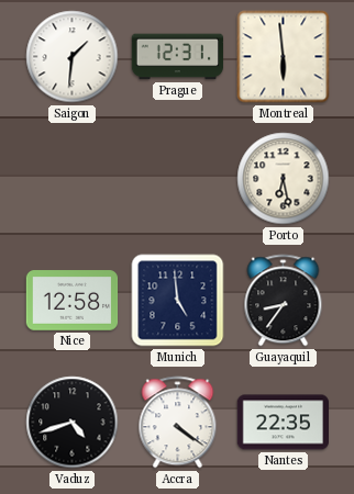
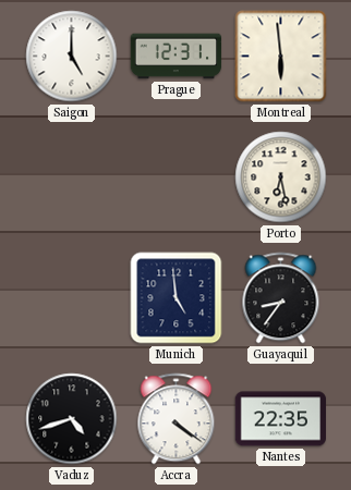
Saigon: 1:31 -> 5:00
Nice: 12:58 -> none
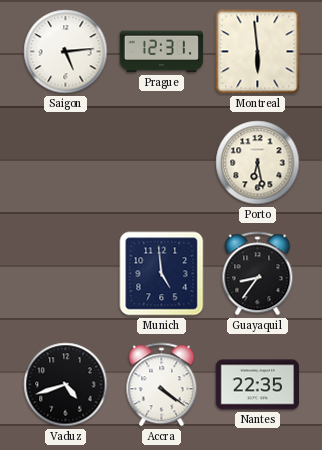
Saigon: 5:00 -> 5:14
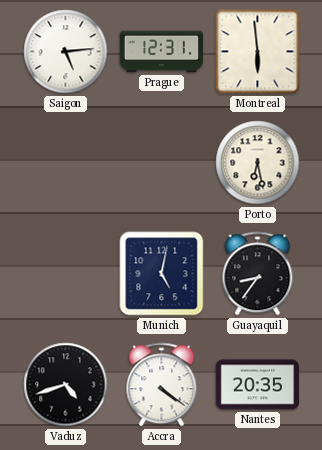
Munich: 4:59 -> 5:02
Nantes: 22:35 -> 20:35
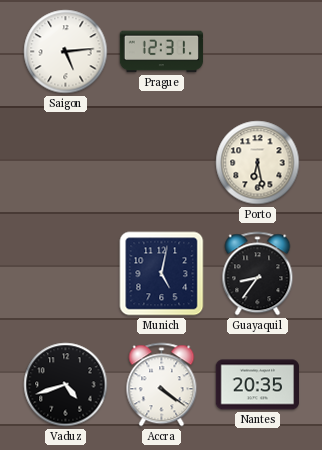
Montreal: 5:59 -> none
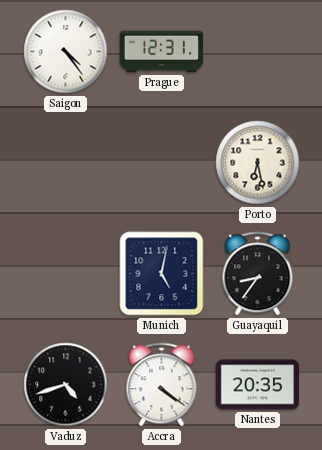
Saigon: 5:14 -> 4:24
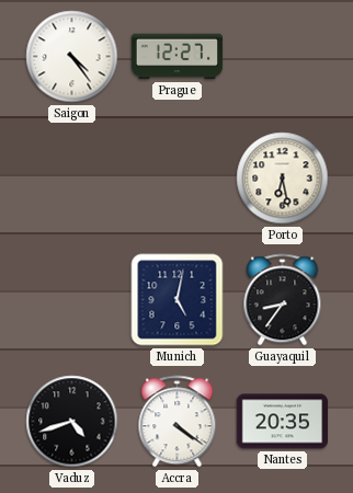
Prague: 12:31 -> 12:27
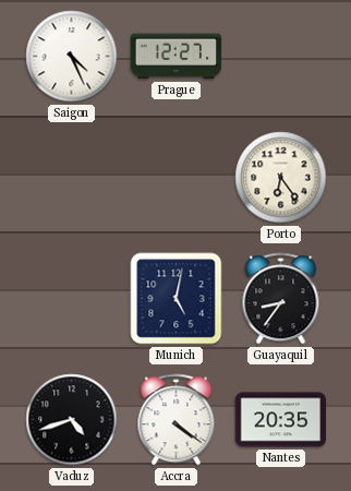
Saigon: 4:24 -> 4:26
Porto: 6:28 -> 6:24
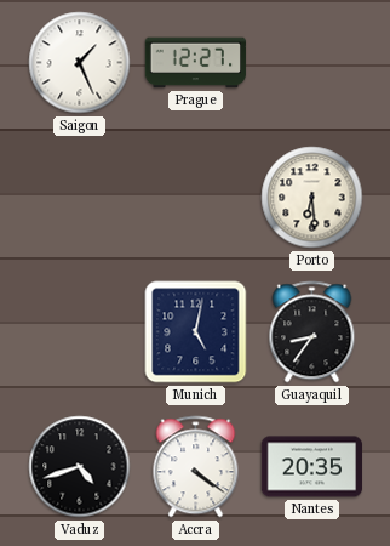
Saigon: 4:26 -> 1:26
Porto: 6:24 -> 6:29
